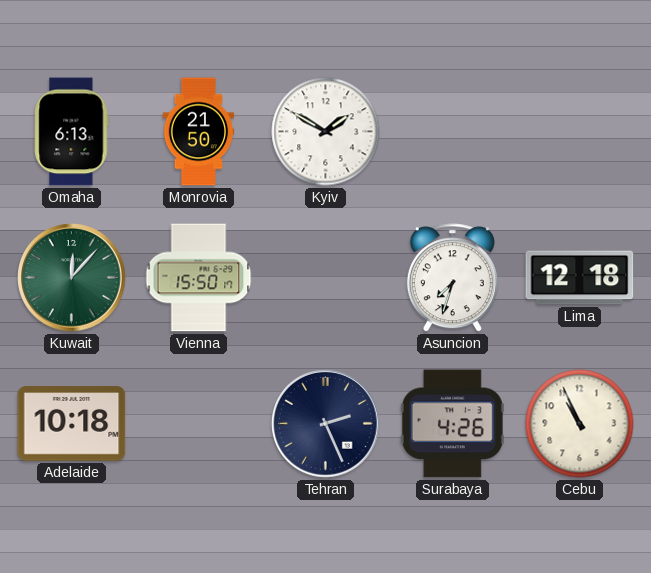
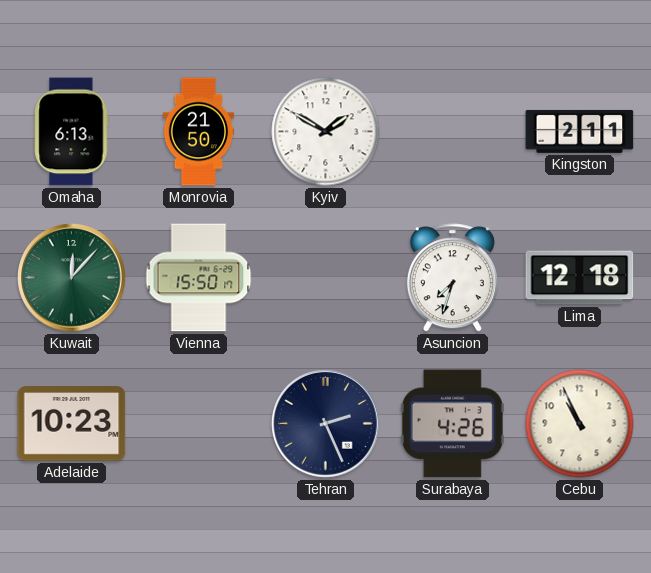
Kingston: none -> 2:11
Adelaide: 10:18 -> 10:23
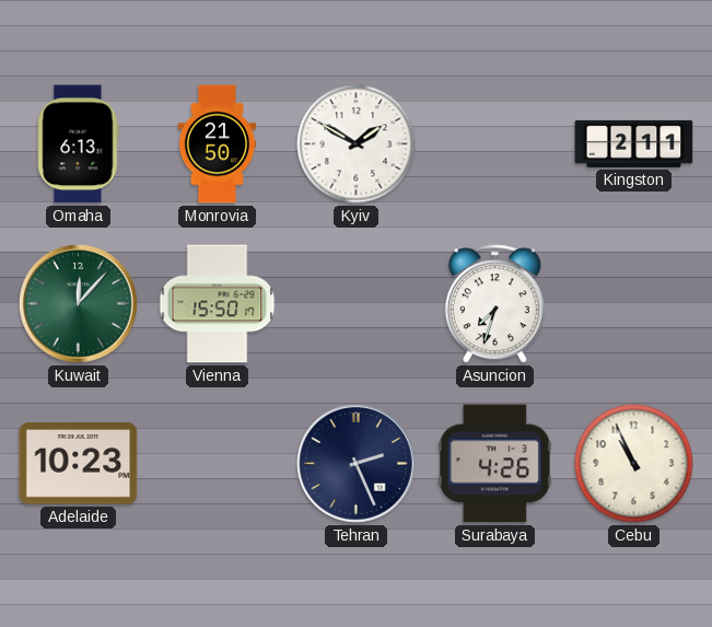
Lima: 12:18 -> none
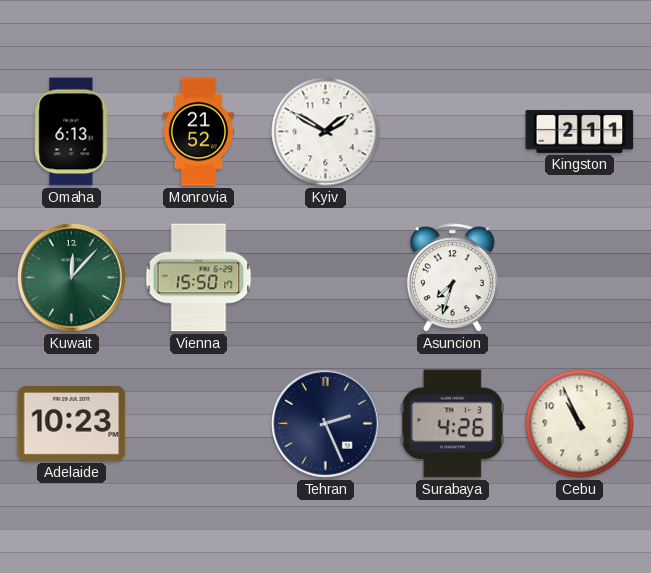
Monrovia: 21:50 -> 21:52
